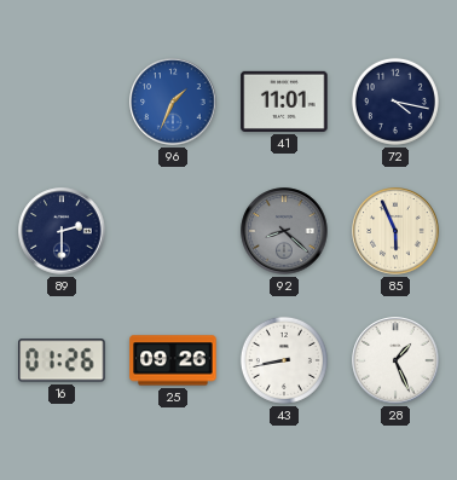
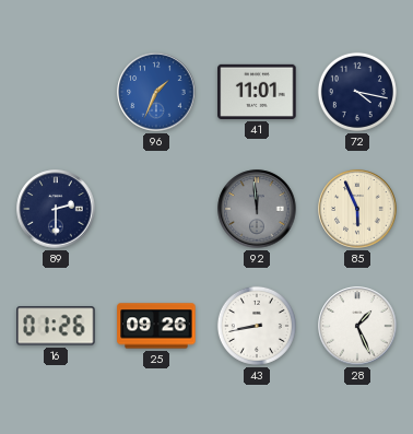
92: 8:22 -> 11:59
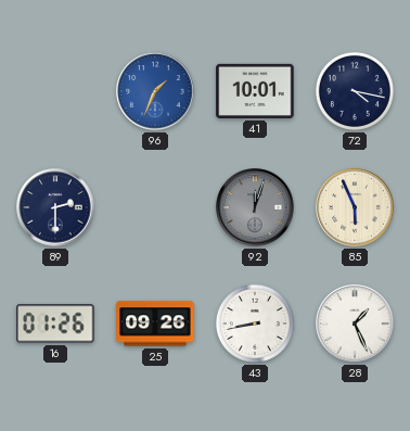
41: 11:01 -> 10:01
92: 11:59 -> 12:03
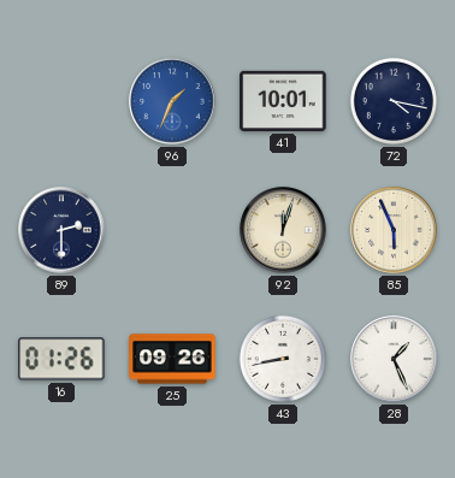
92 dial: grey -> cream
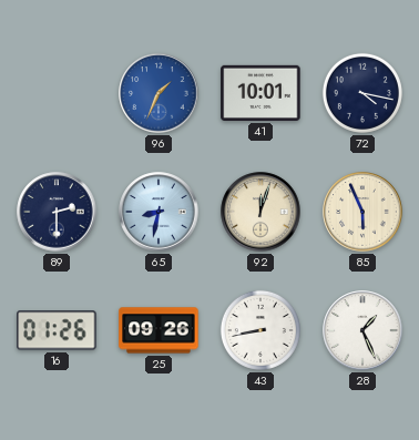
65: none -> 8:32
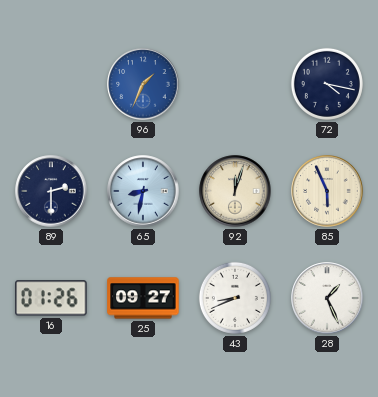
41: 10:01 -> none
25: 09:26 -> 09:27
43: 8:43 -> 8:41
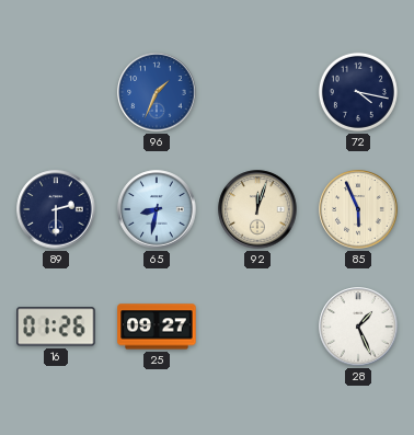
43: 8:41 -> none
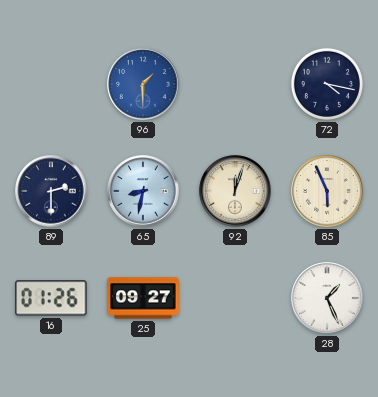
96: 1:34 -> 1:30
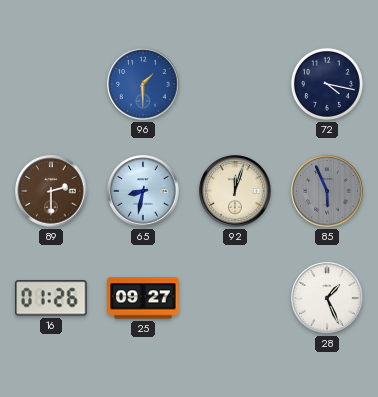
89 dial: navy -> brown
85 dial: cream -> grey
